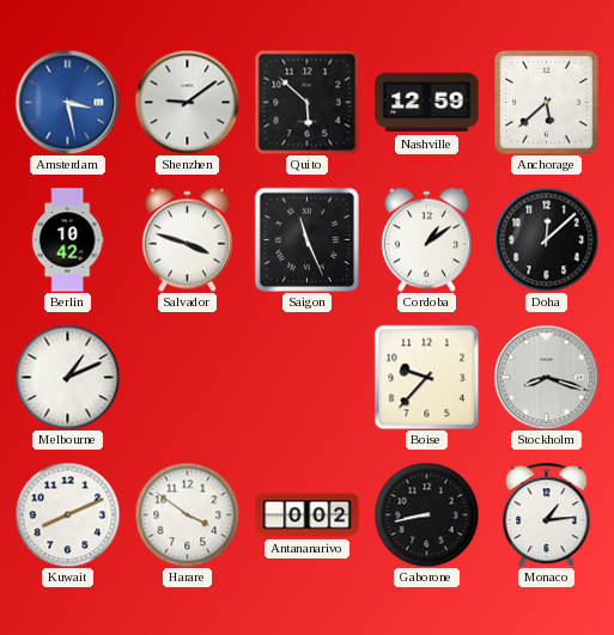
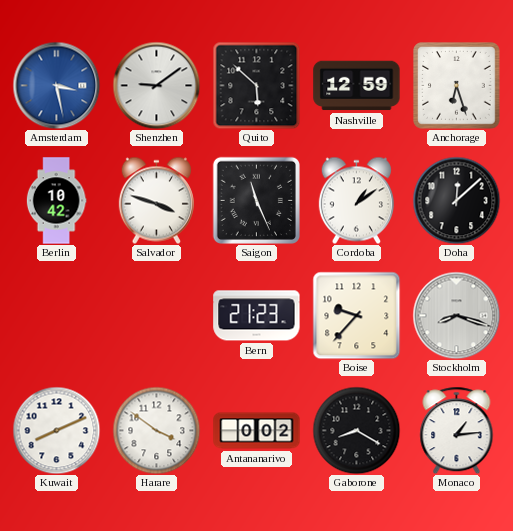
Anchorage: 5:38 -> 6:27
Melbourne: 1:11 -> none
Bern: none -> 21:23
Gaborone: 8:43 -> 8:20
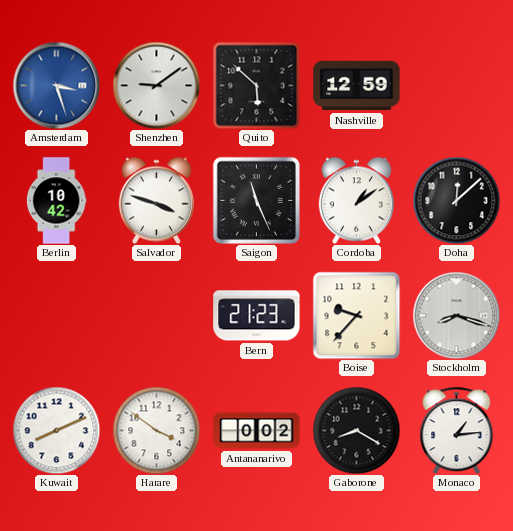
Amsterdam: 3:28 -> 3:27
Anchorage: 6:27 -> none
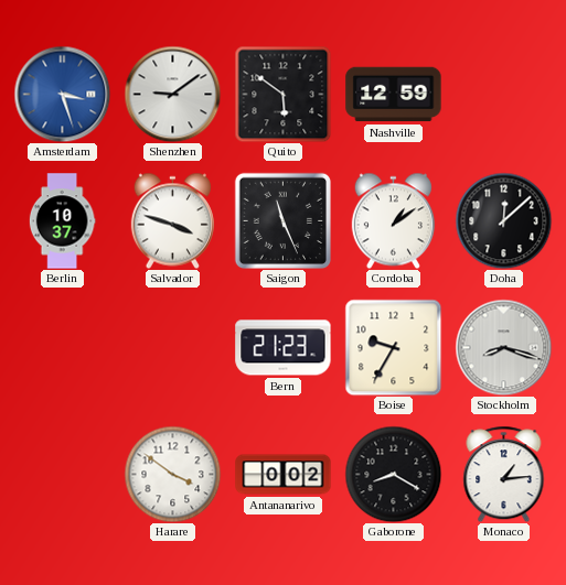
Quito: 5:52 -> 5:51
Berlin: 10:42 -> 10:37
Boise: 9:37 -> 9:35
Kuwait: 8:11 -> none
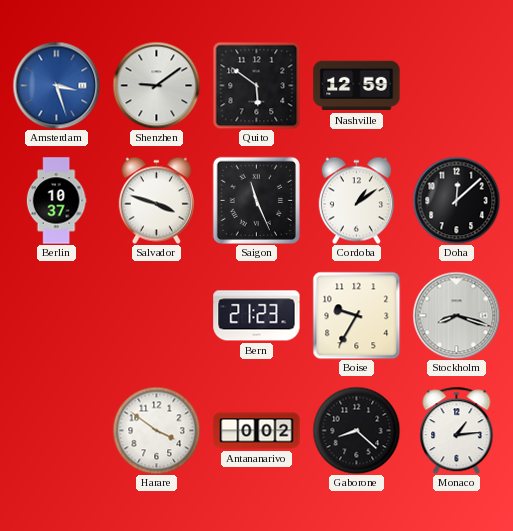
Gaborone: 8:20 -> 8:22
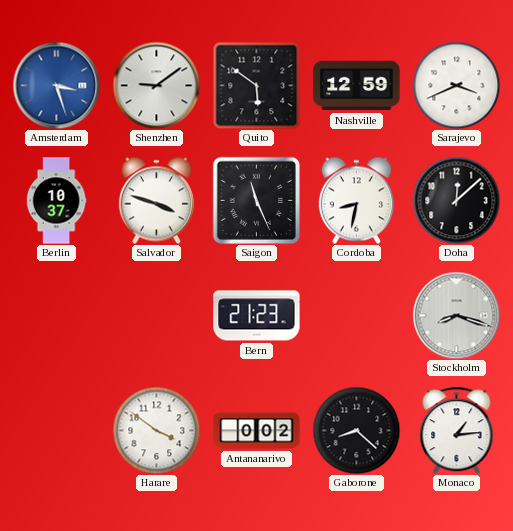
Sarajevo: none -> 3:41
Cordoba: 1:09 -> 8:32
Boise: 9:35 -> none
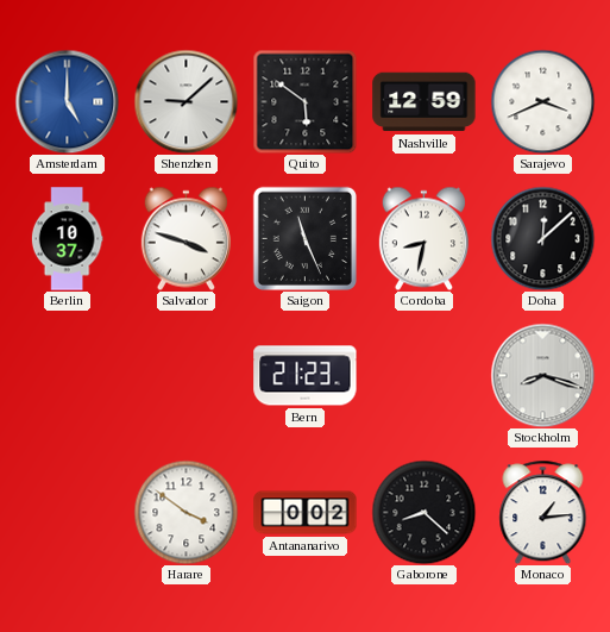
Amsterdam: 3:27 -> 5:00
Shenzhen: 9:09 -> 9:08
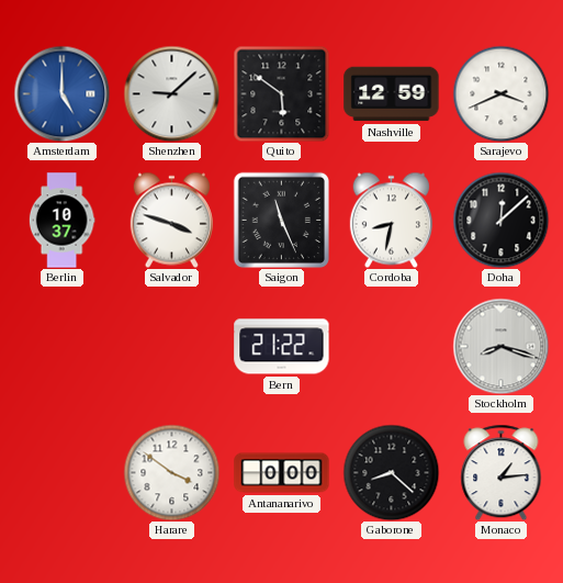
Bern: 21:23 -> 21:22
Antananarivo: 0:02 -> 0:00
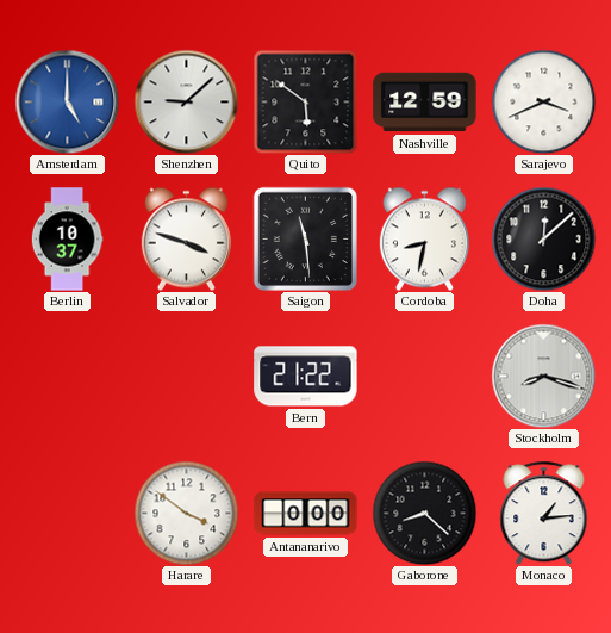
Saigon: 11:26 -> 11:29
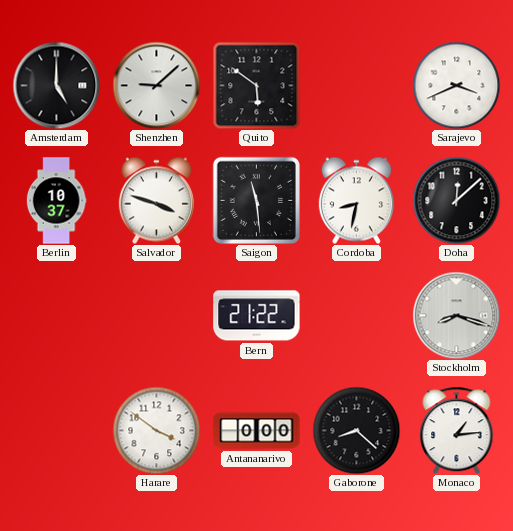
Amsterdam dial: blue -> black
Nashville: 12:59 -> none
